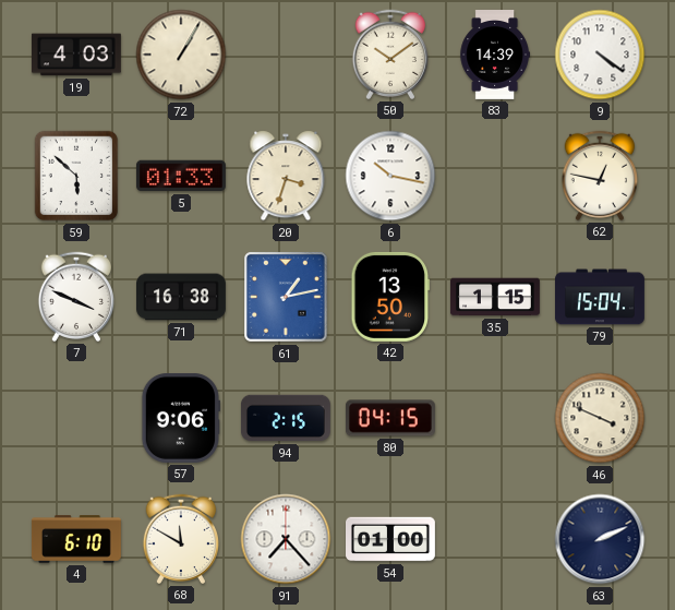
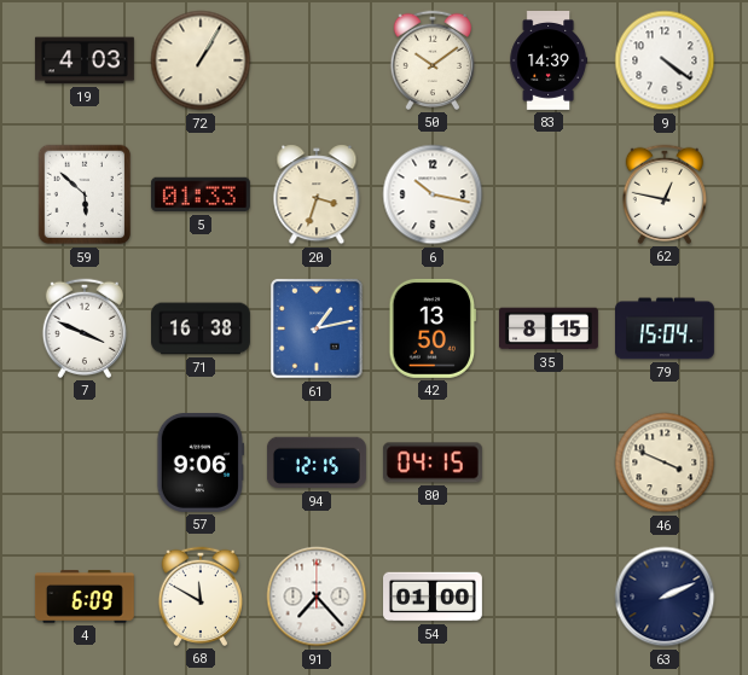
35: 1:15 -> 8:15
94: 2:15 -> 12:15
4: 6:10 -> 6:09
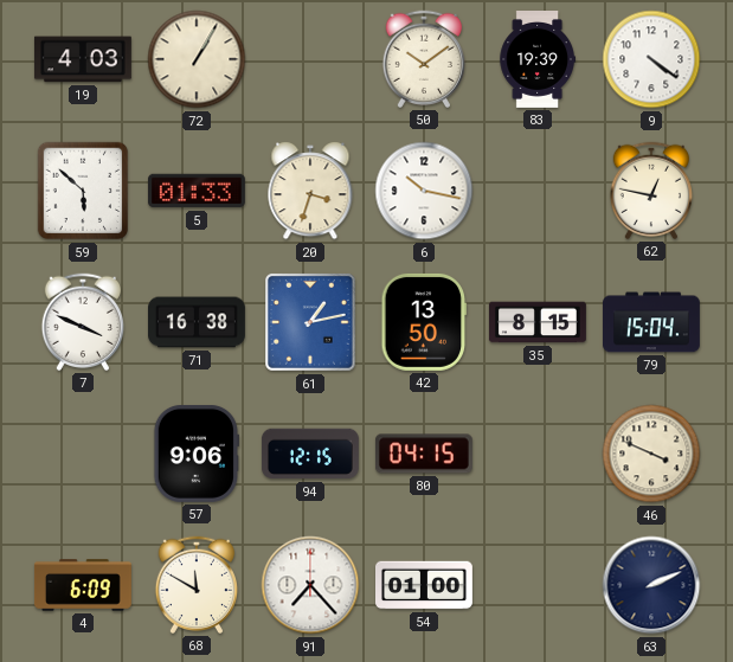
83: 14:39 -> 19:39
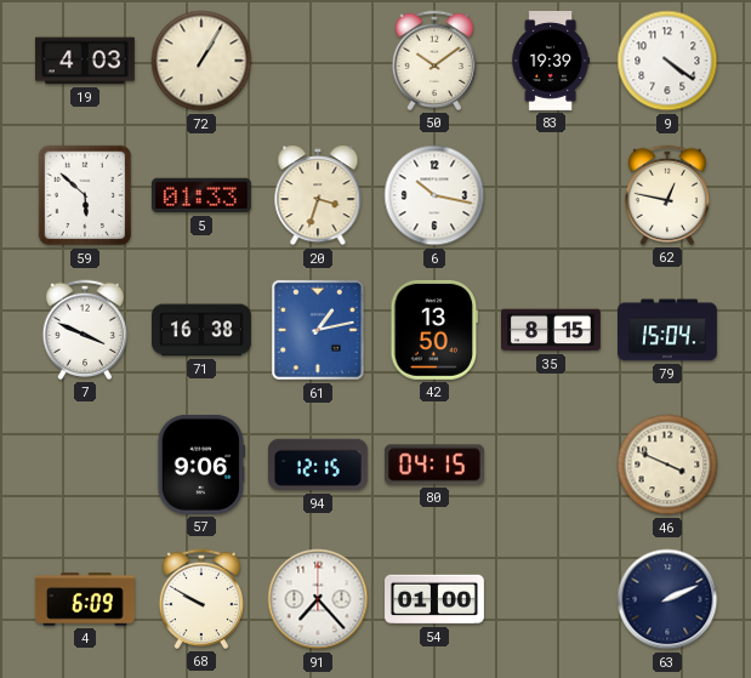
68: 11:50 -> 9:50
